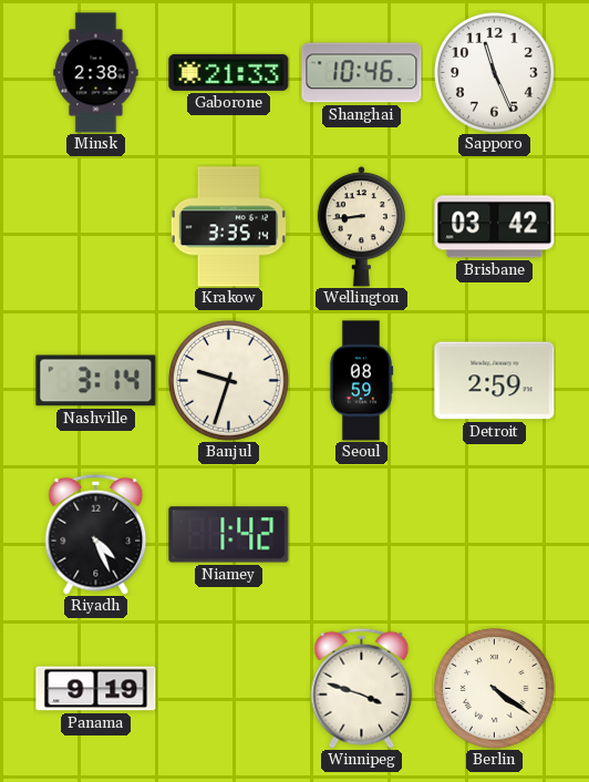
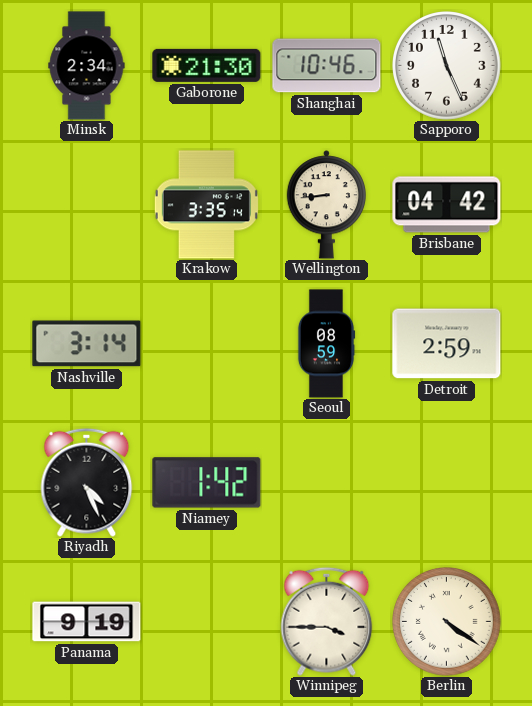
Minsk: 2:38 -> 2:34
Gaborone: 21:33 -> 21:30
Brisbane: 03:42 -> 04:42
Banjul: 9:33 -> none
Winnipeg: 3:48 -> 3:45
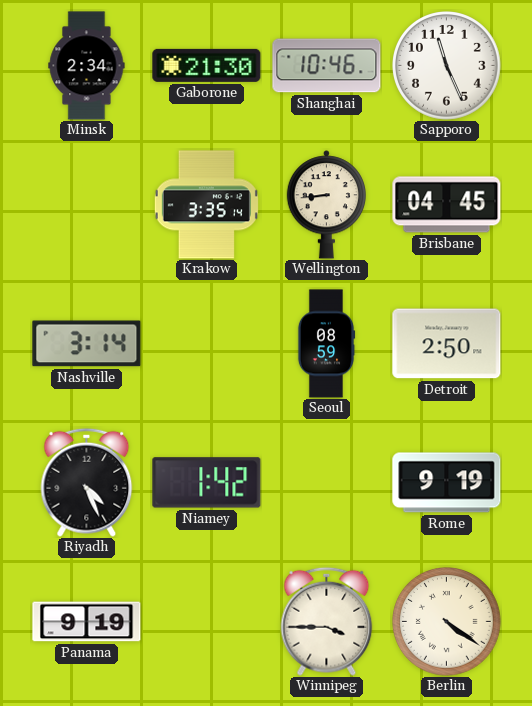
Brisbane: 04:42 -> 04:45
Detroit: 2:59 -> 2:50
Rome: none -> 9:19
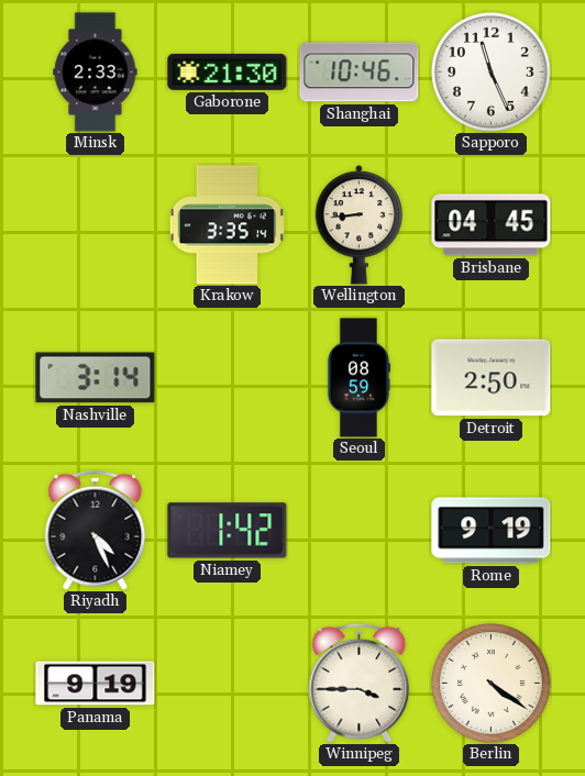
Minsk: 2:34 -> 2:33
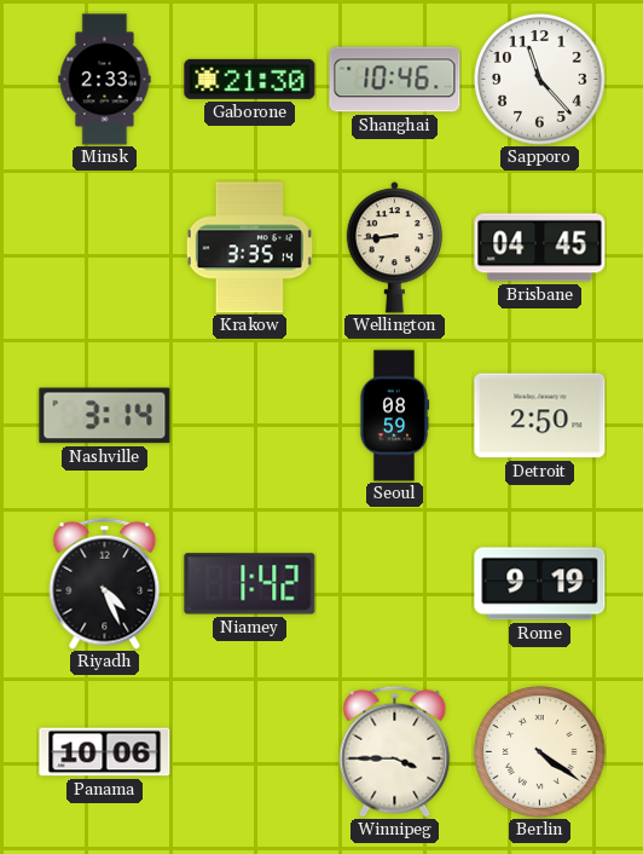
Sapporo: 11:26 -> 11:23
Panama: 9:19 -> 10:06
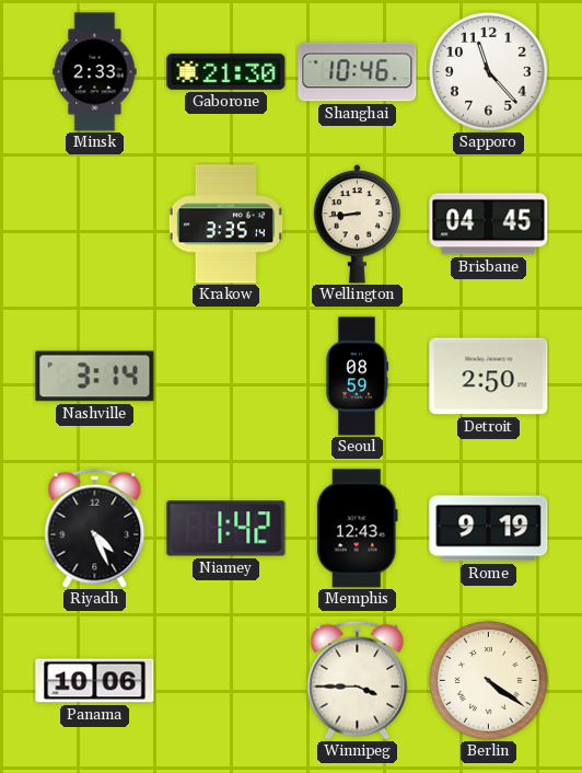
Memphis: none -> 12:43
